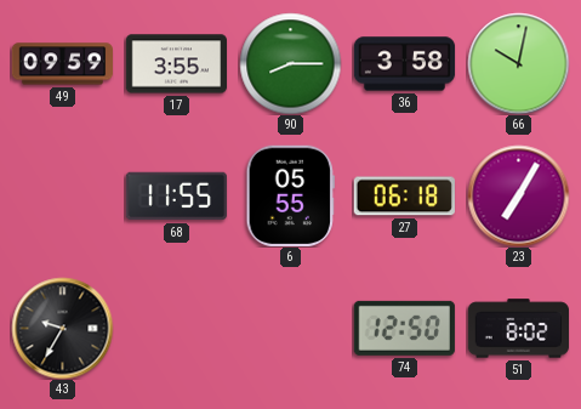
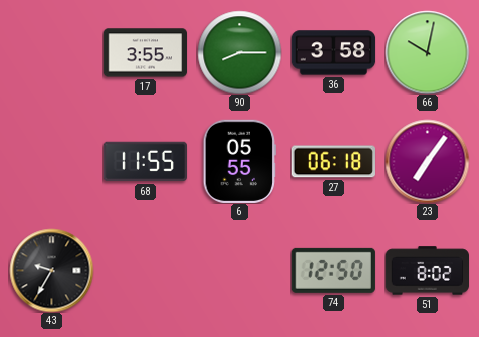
49: 09:59 -> none
23: 7:05 -> 7:06
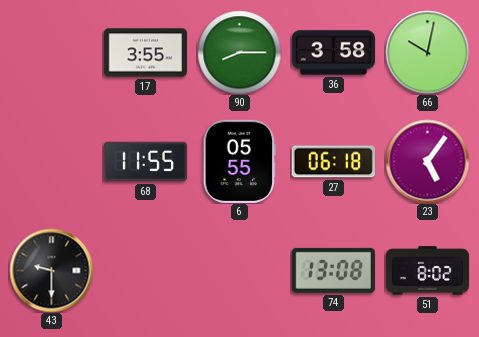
23: 7:06 -> 5:06
43: 9:35 -> 9:30
74: 12:50 -> 13:08
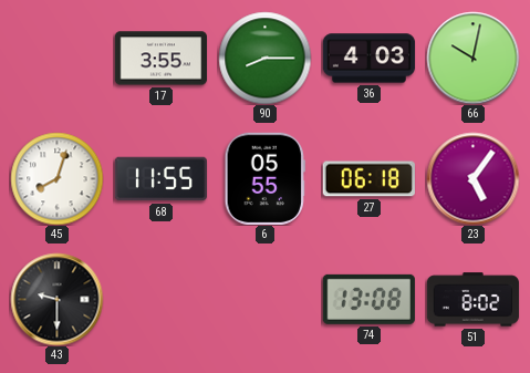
36: 3:58 -> 4:03
45: none -> 8:03
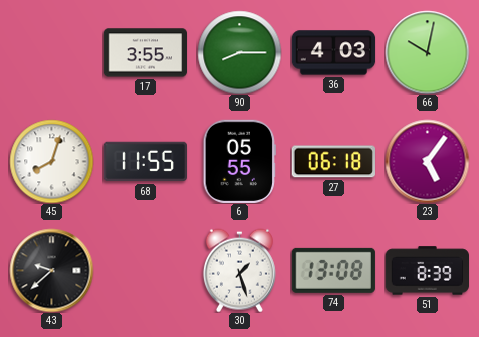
43: 9:30 -> 9:38
30: none -> 1:27
51: 8:02 -> 8:39
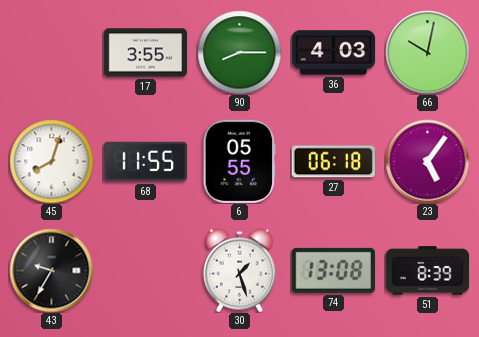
43: 9:38 -> 9:35
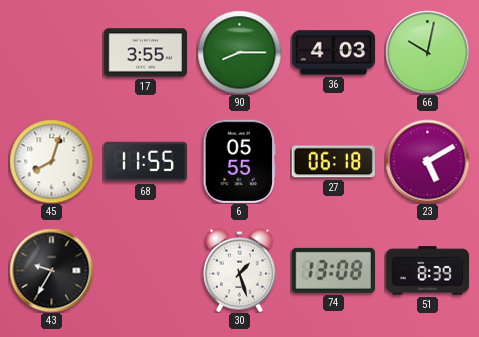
23: 5:06 -> 5:10
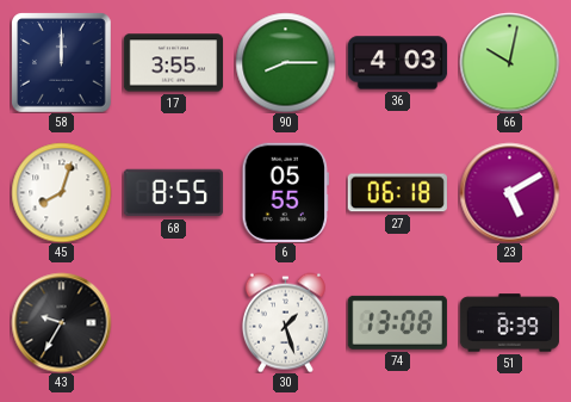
58: none -> 12:00
68: 11:55 -> 8:55
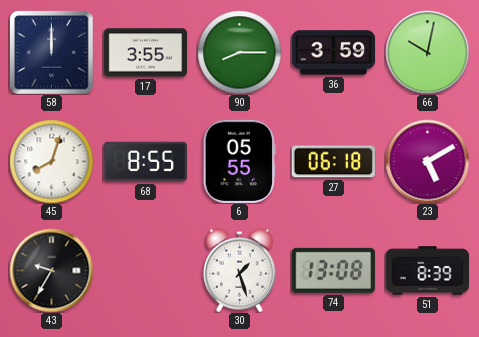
36: 4:03 -> 3:59
